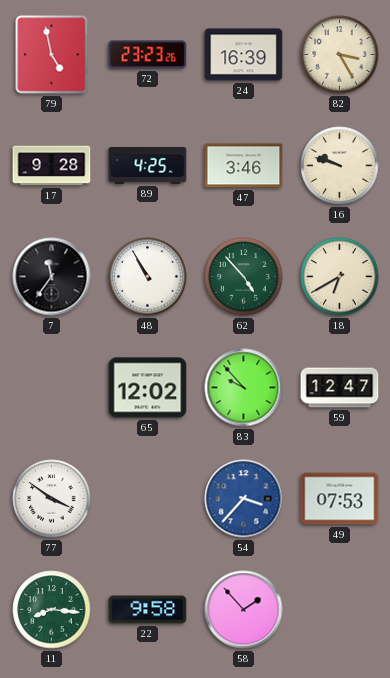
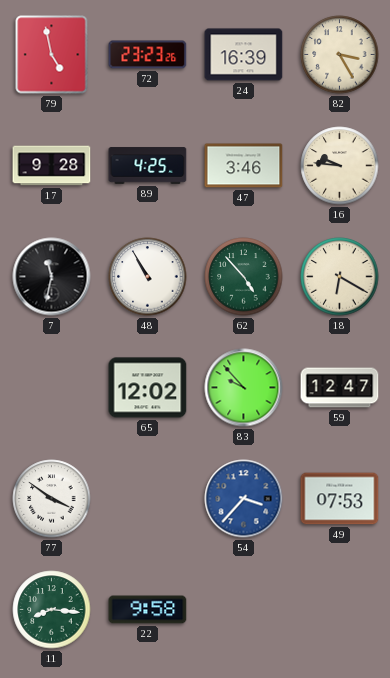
16: 9:48 -> 9:46
7: 11:36 -> 11:32
18: 6:40 -> 6:20
58: 1:53 -> none
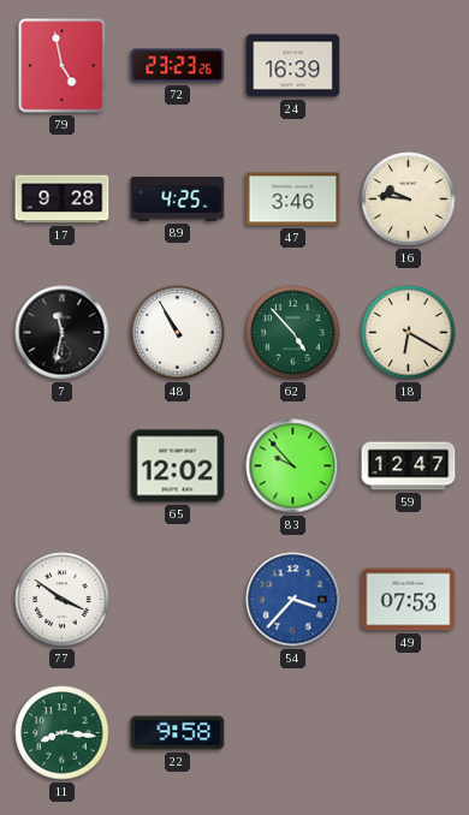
82: 3:25 -> none
